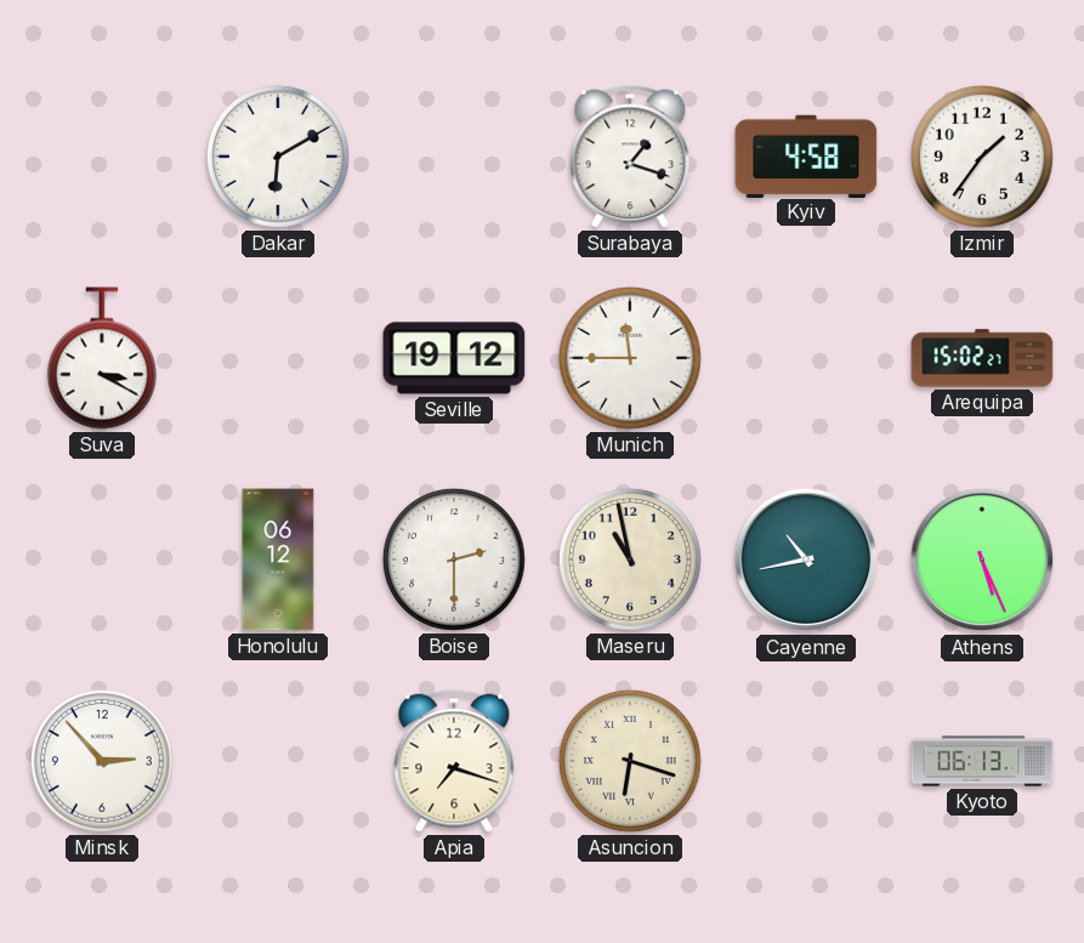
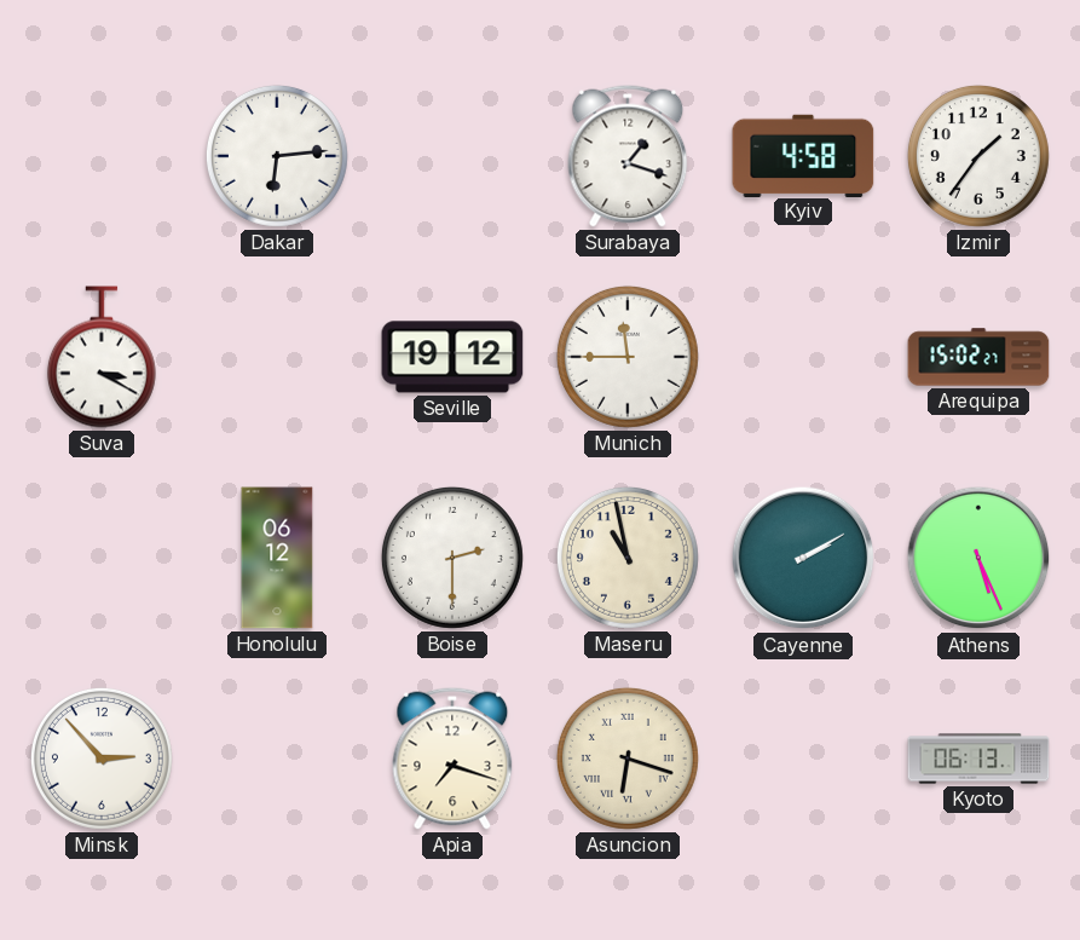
Dakar: 6:10 -> 6:14
Cayenne: 10:43 -> 2:10
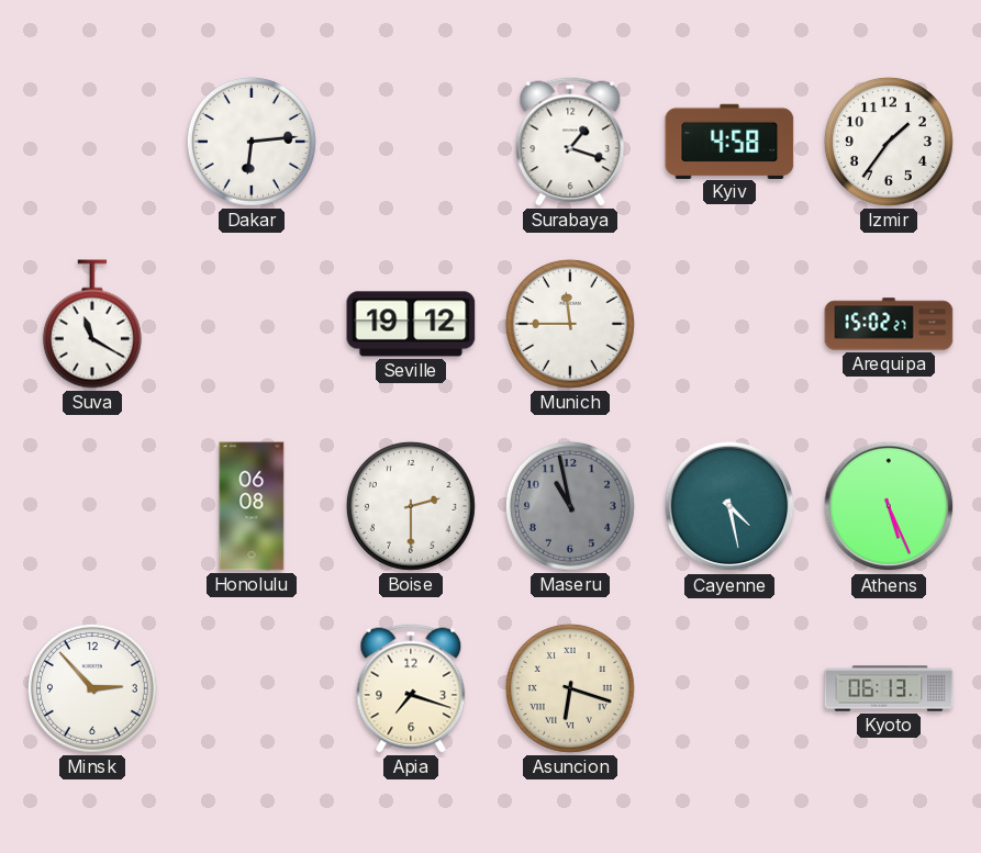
Suva: 3:20 -> 11:20
Honolulu: 06:12 -> 06:08
Maseru dial: cream -> grey
Cayenne: 2:10 -> 4:28
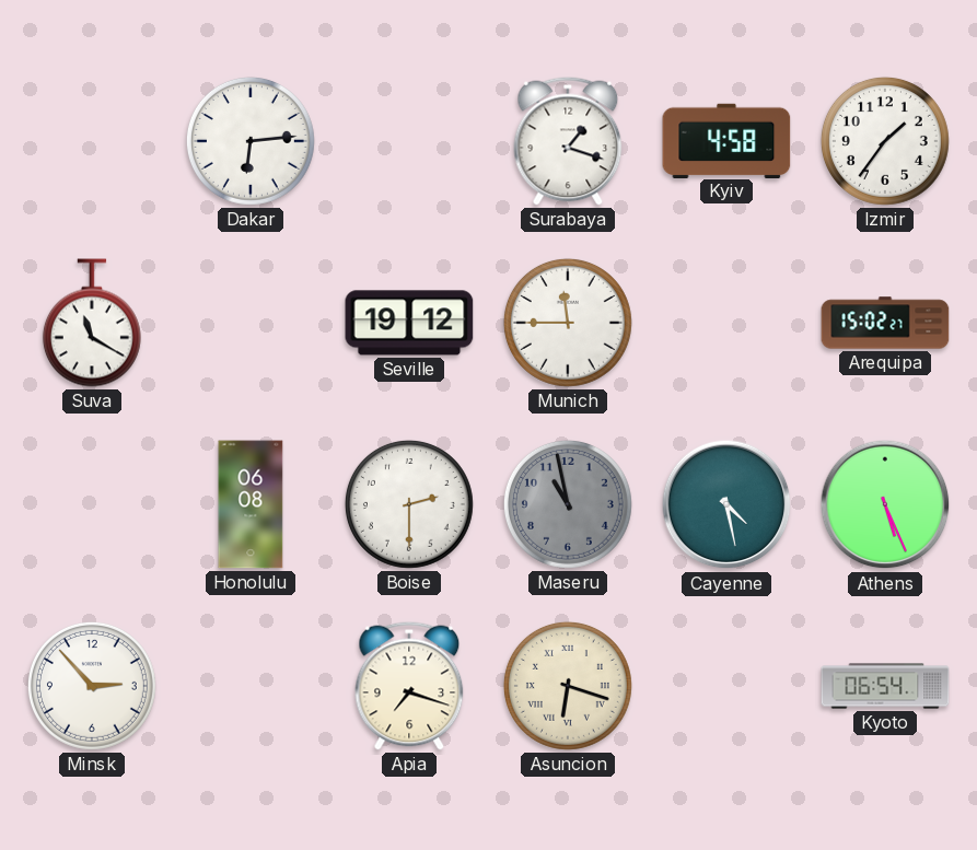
Kyoto: 06:13 -> 06:54
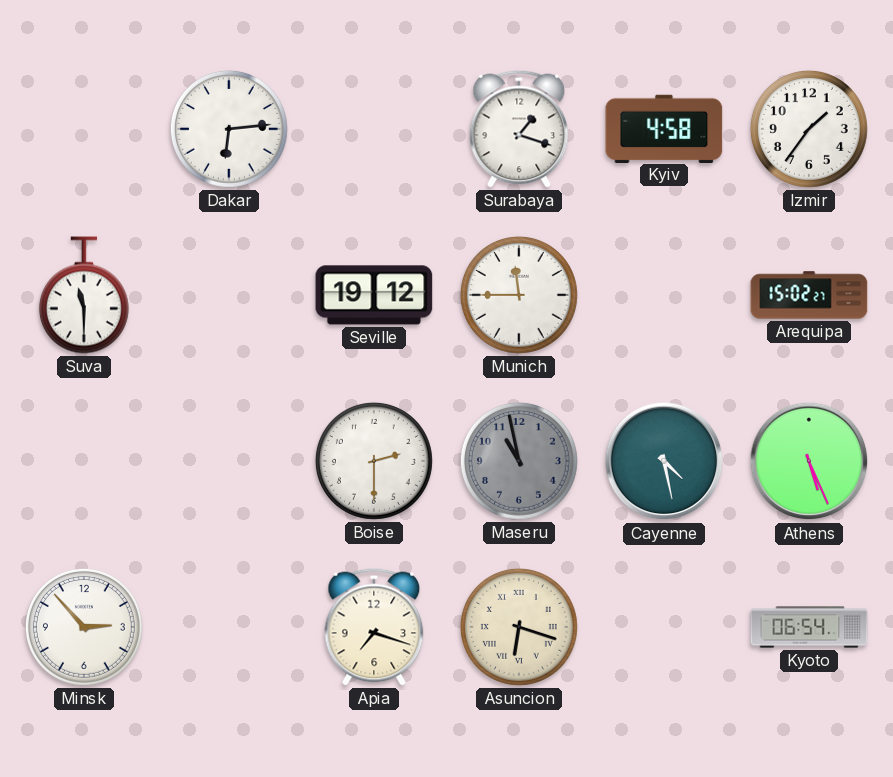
Suva: 11:20 -> 11:30
Honolulu: 06:08 -> none
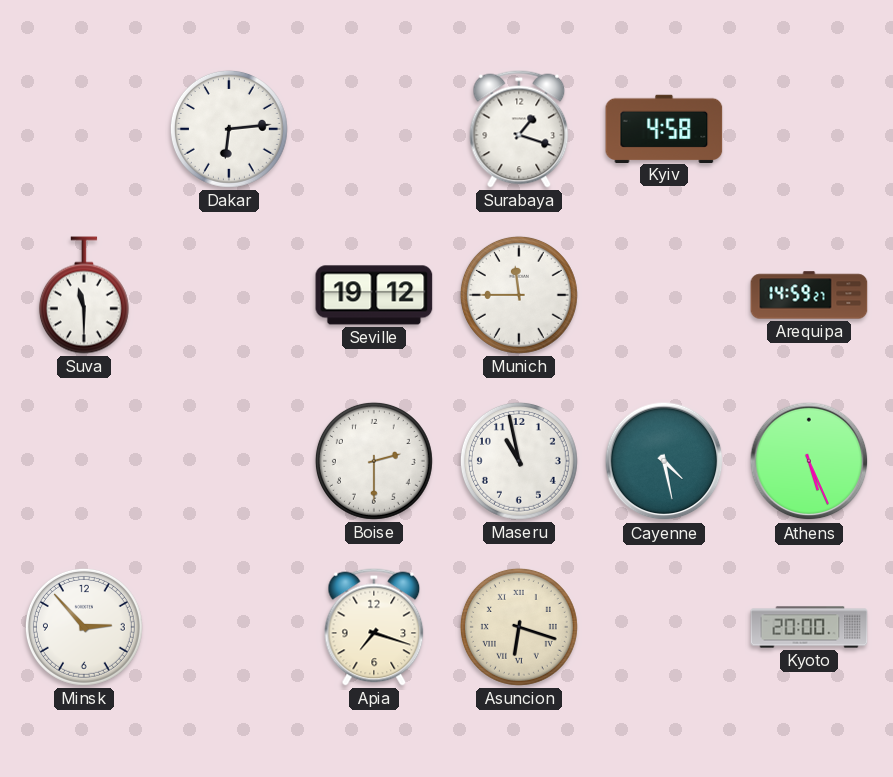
Izmir: 1:36 -> none
Arequipa: 15:02 -> 14:59
Maseru dial: grey -> white
Kyoto: 06:54 -> 20:00
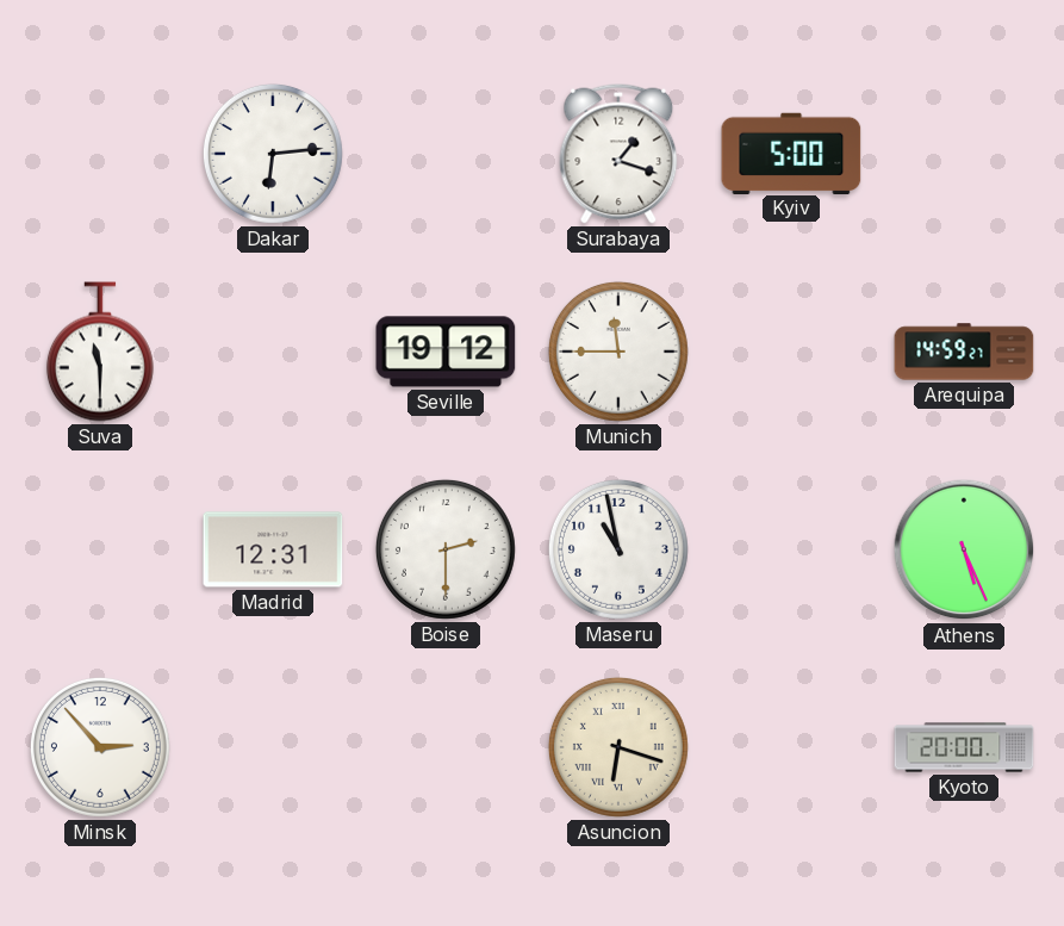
Kyiv: 4:58 -> 5:00
Madrid: none -> 12:31
Cayenne: 4:28 -> none
Apia: 7:18 -> none
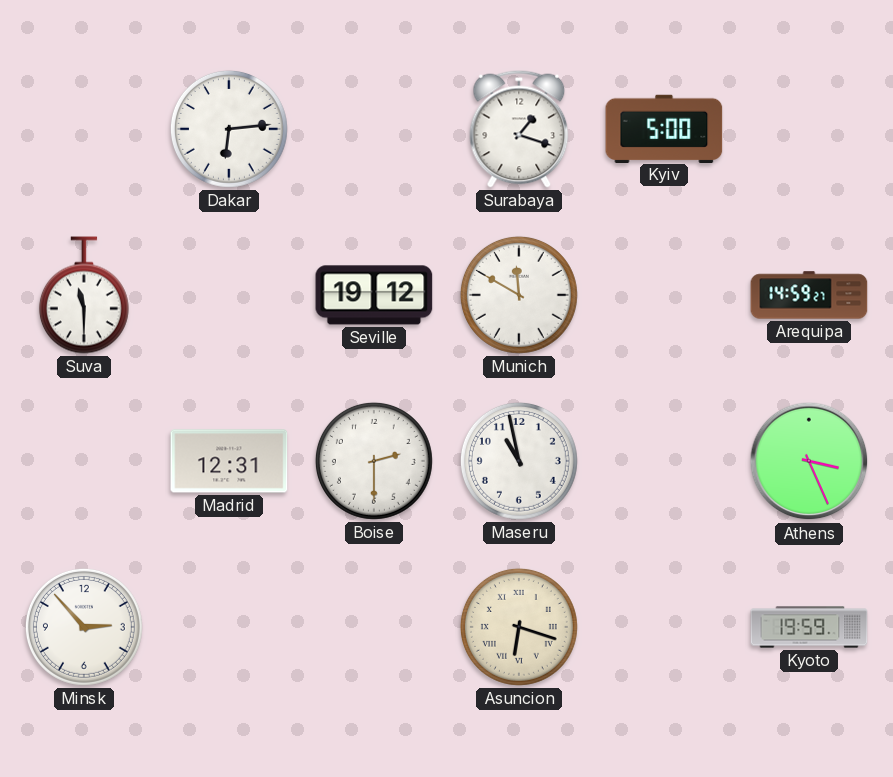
Munich: 11:45 -> 11:50
Athens: 5:26 -> 3:26
Kyoto: 20:00 -> 19:59
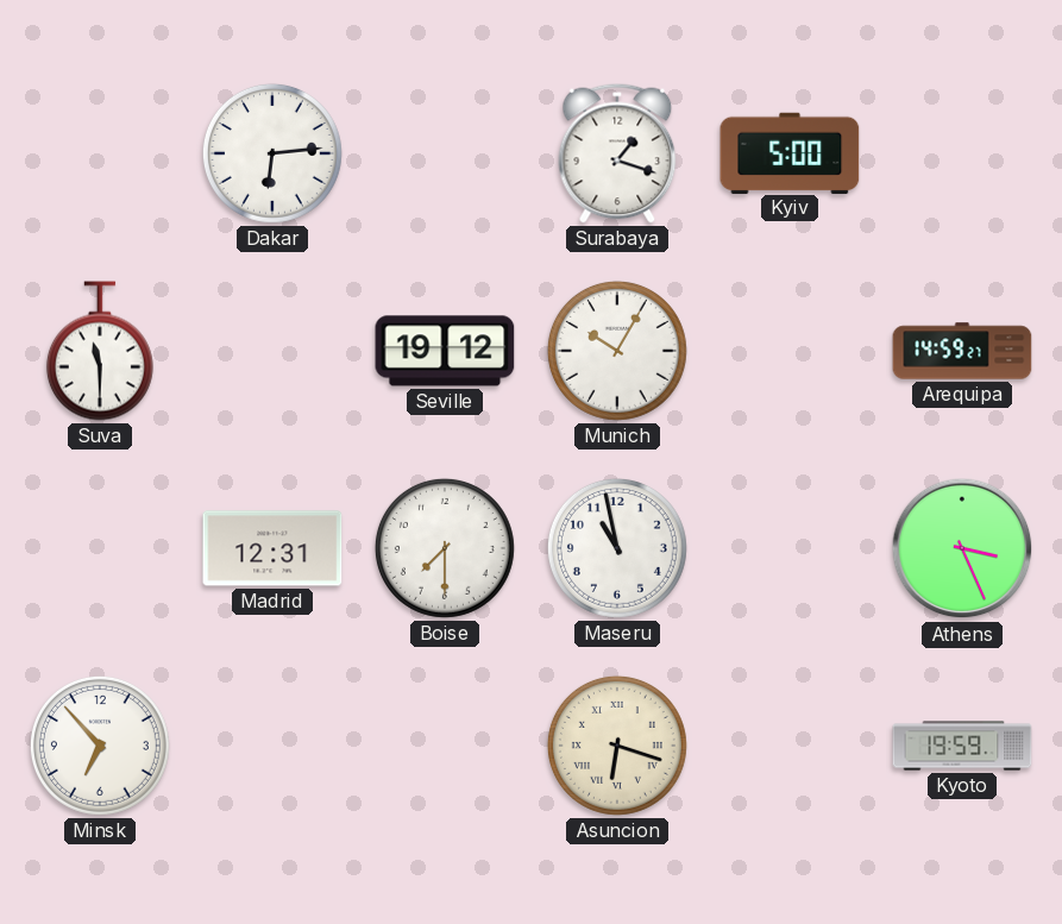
Munich: 11:50 -> 10:05
Boise: 2:30 -> 7:30
Minsk: 2:53 -> 6:53
